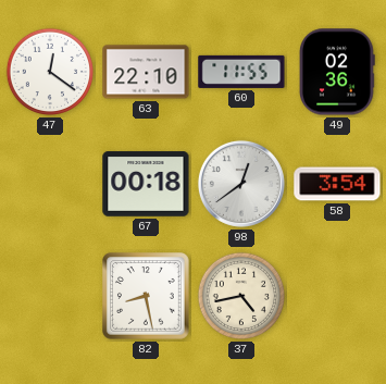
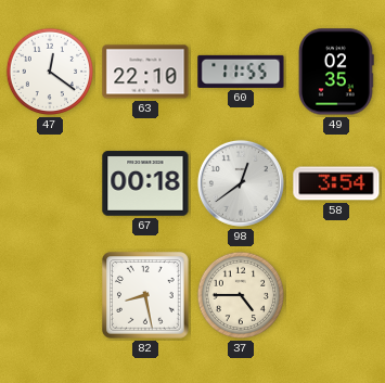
49: 02:36 -> 02:35
37: 4:43 -> 4:45
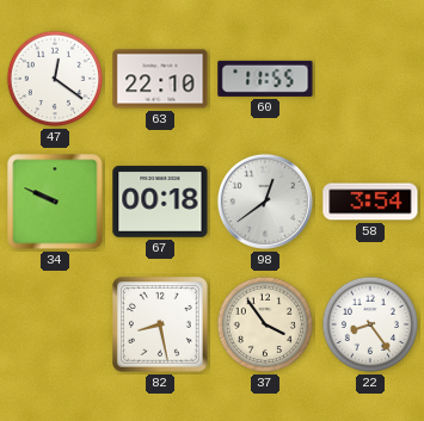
49: 02:35 -> none
34: none -> 9:49
37: 4:45 -> 3:54
22: none -> 8:24
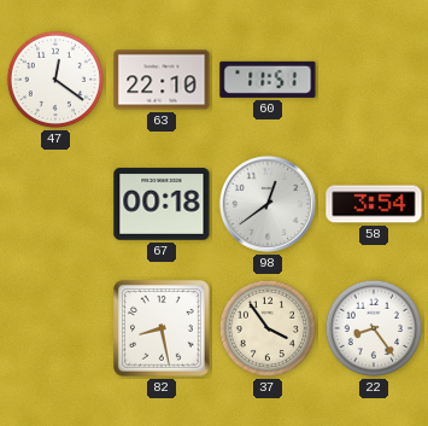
60: 11:55 -> 11:51
34: 9:49 -> none
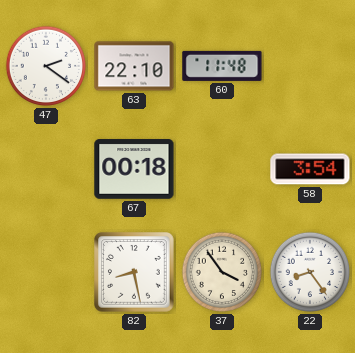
47: 12:21 -> 2:21
60: 11:51 -> 11:48
98: 12:39 -> none
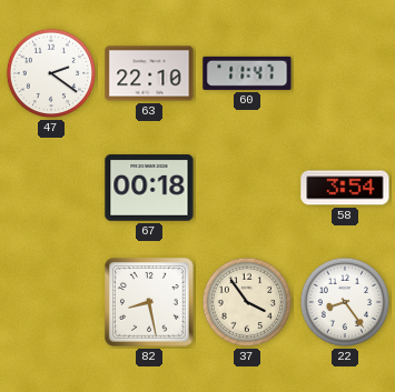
60: 11:48 -> 11:47
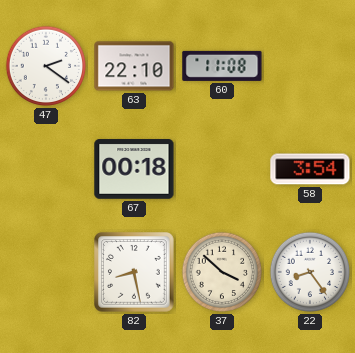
60: 11:47 -> 11:08
37: 3:54 -> 3:52
